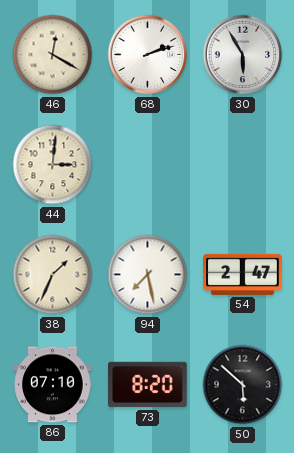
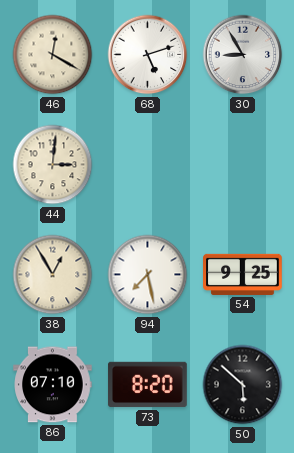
68: 2:12 -> 5:12
30: 5:55 -> 8:55
38: 1:34 -> 12:55
54: 2:47 -> 9:25
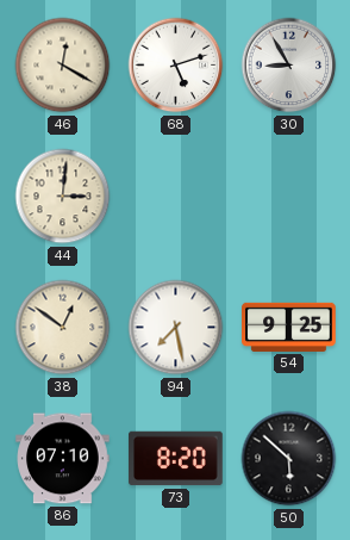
38: 12:55 -> 12:51
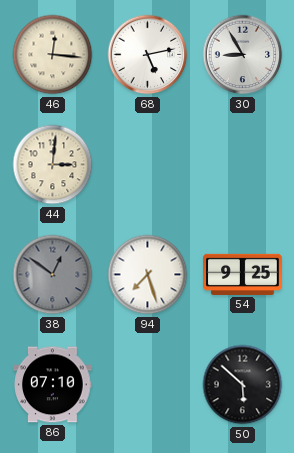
46: 12:20 -> 12:16
68: 5:12 -> 5:13
38 dial: cream -> grey
94: 7:28 -> 7:27
73: 8:20 -> none
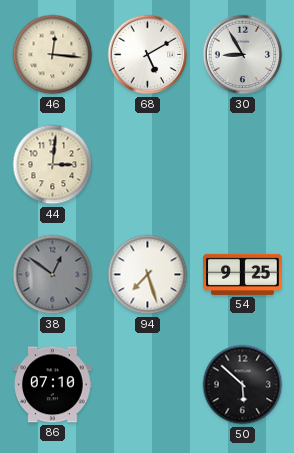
68: 5:13 -> 5:10
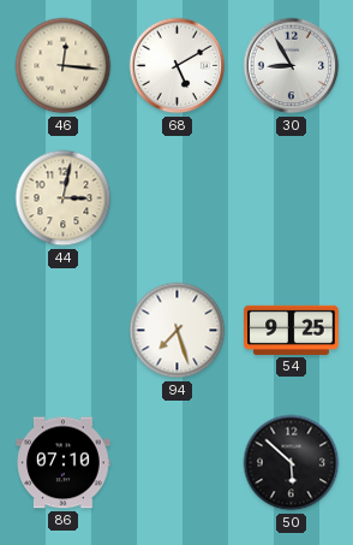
44: 3:01 -> 3:02
38: 12:51 -> none
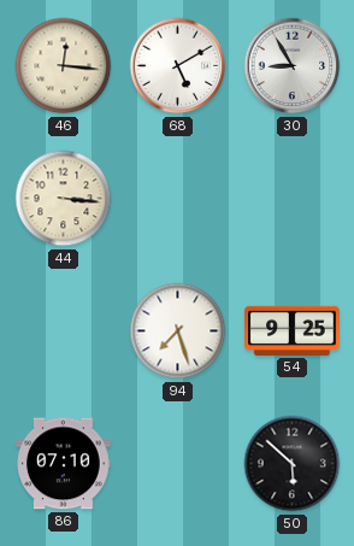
44: 3:02 -> 3:16
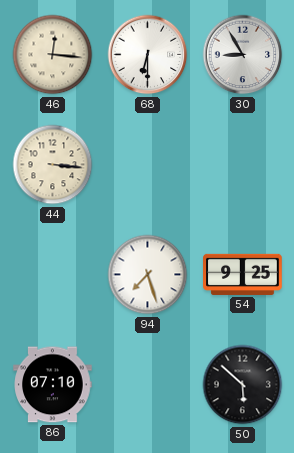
68: 5:10 -> 6:30
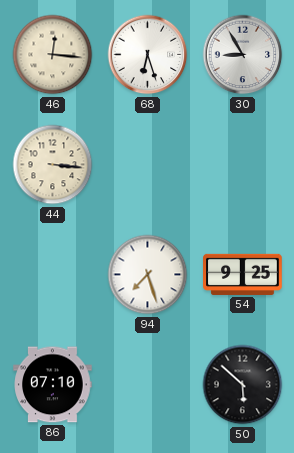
68: 6:30 -> 6:27
